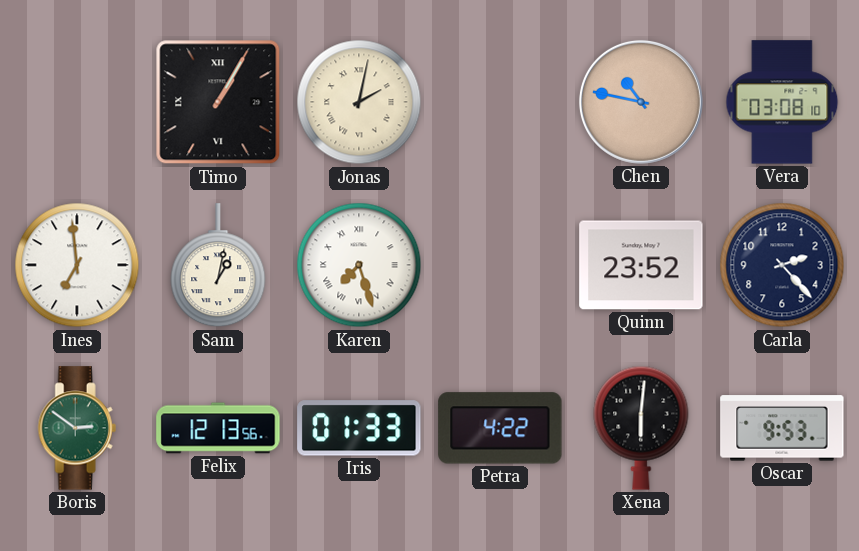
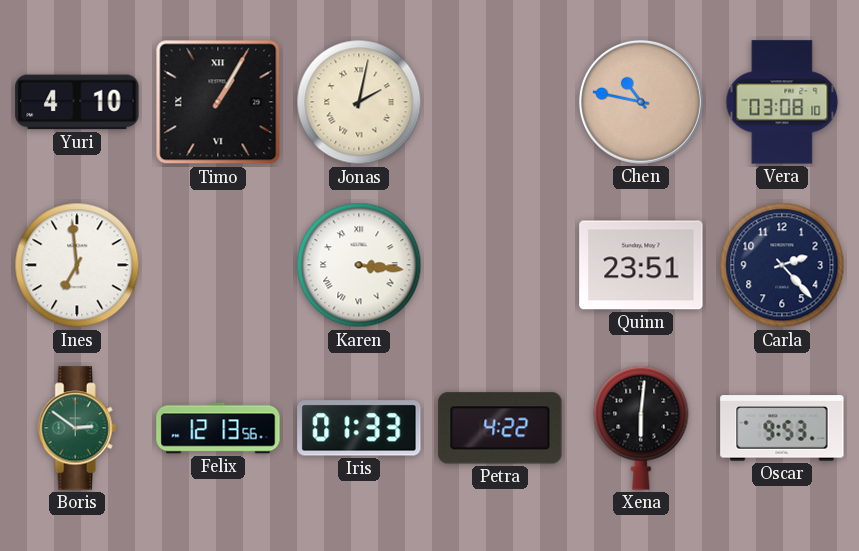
Yuri: none -> 4:10
Sam: 1:02 -> none
Karen: 7:27 -> 3:16
Quinn: 23:52 -> 23:51
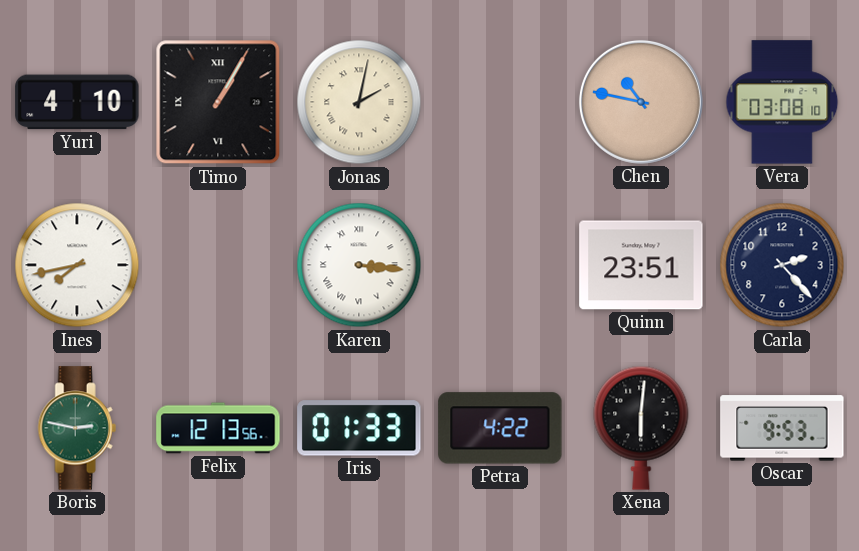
Ines: 6:59 -> 7:43
Boris: 2:51 -> 2:47
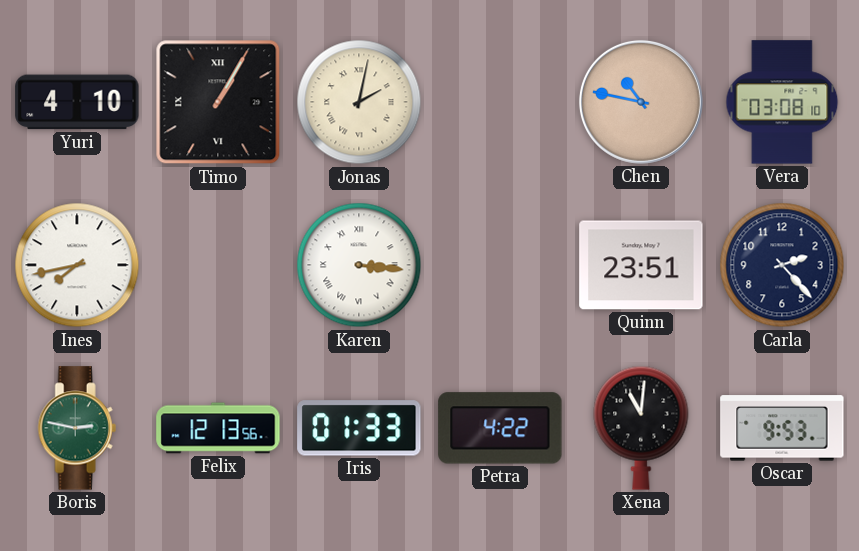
Xena: 6:01 -> 11:01
